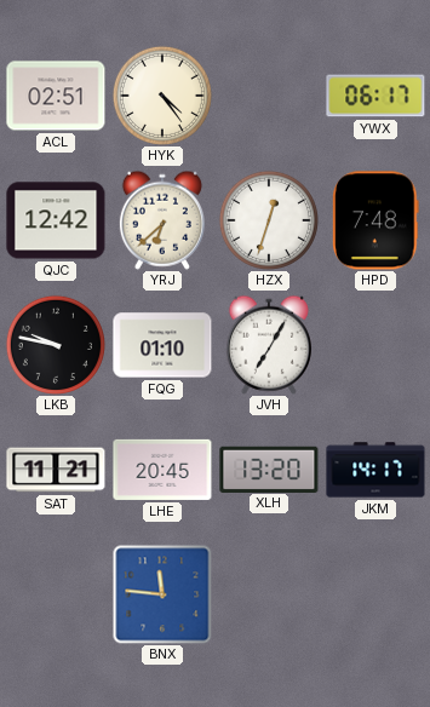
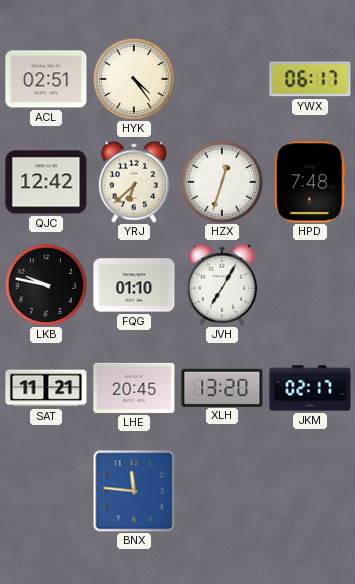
JKM: 14:17 -> 02:17
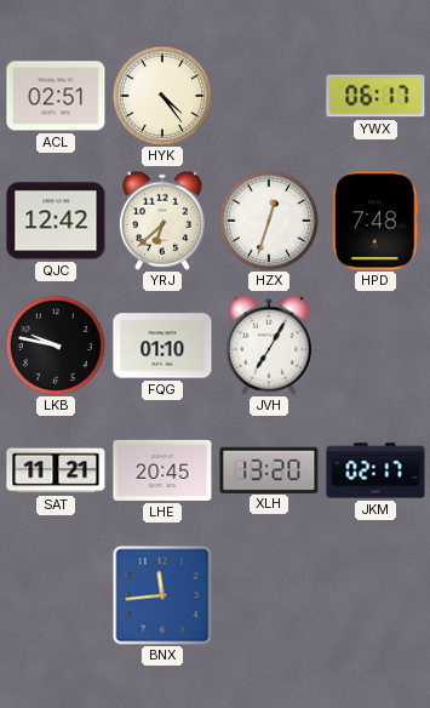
BNX: 11:46 -> 11:44
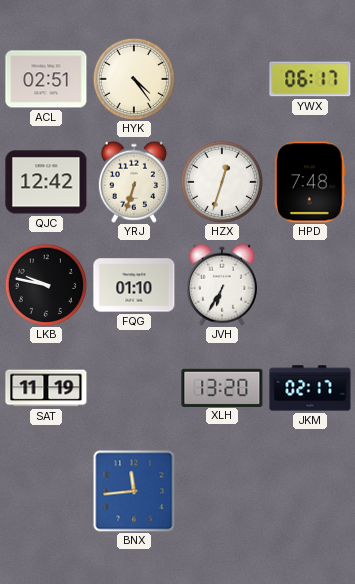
YRJ: 6:38 -> 6:33
JVH: 7:05 -> 6:35
SAT: 11:21 -> 11:19
LHE: 20:45 -> none
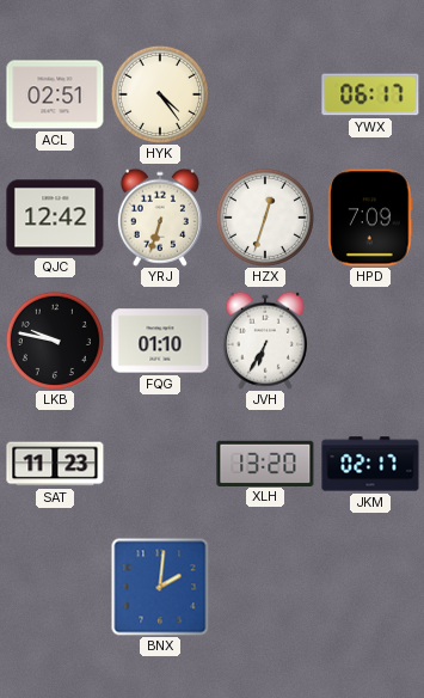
HPD: 7:48 -> 7:09
SAT: 11:19 -> 11:23
BNX: 11:44 -> 2:01
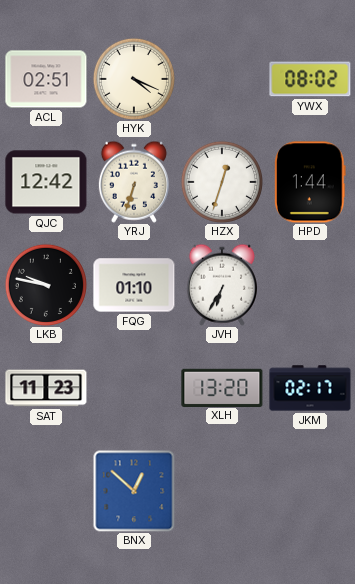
HYK: 4:24 -> 4:19
YWX: 06:17 -> 08:02
HPD: 7:09 -> 1:44
BNX: 2:01 -> 12:52
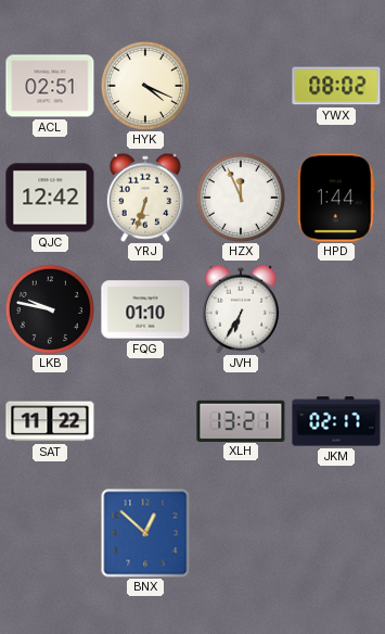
HZX: 12:33 -> 11:56
SAT: 11:23 -> 11:22
XLH: 13:20 -> 13:21
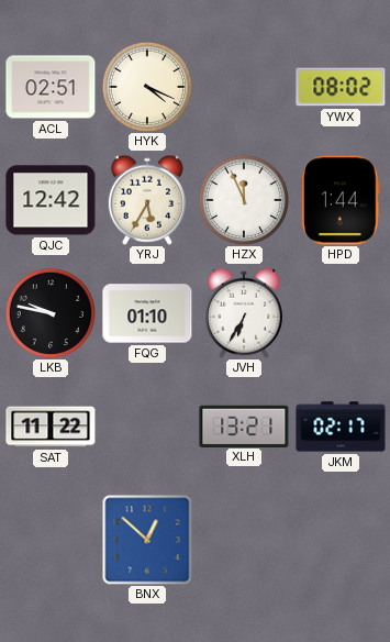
YRJ: 6:33 -> 5:35
